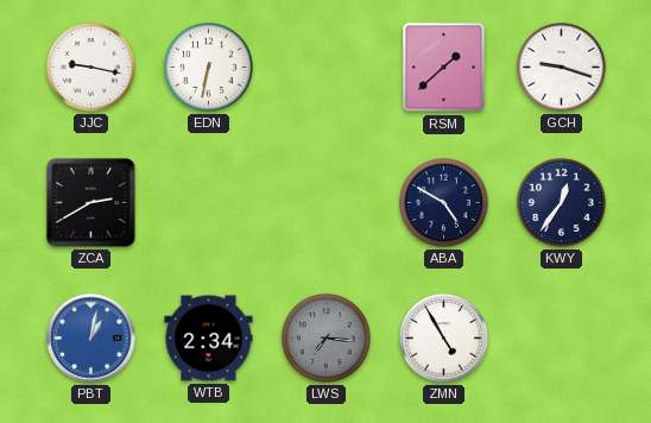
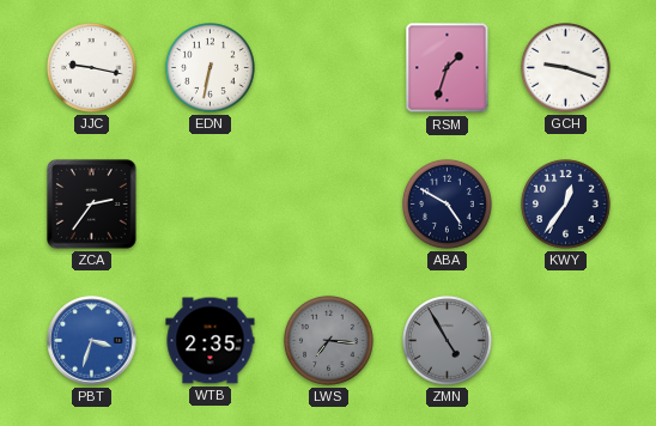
RSM: 1:38 -> 1:33
ZCA: 2:40 -> 2:36
PBT: 1:02 -> 3:33
WTB: 2:34 -> 2:35
ZMN dial: white -> grey
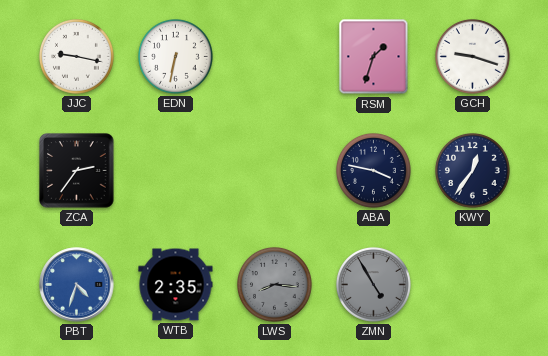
ABA: 4:50 -> 3:47
PBT: 3:33 -> 4:33
LWS: 7:16 -> 8:16
